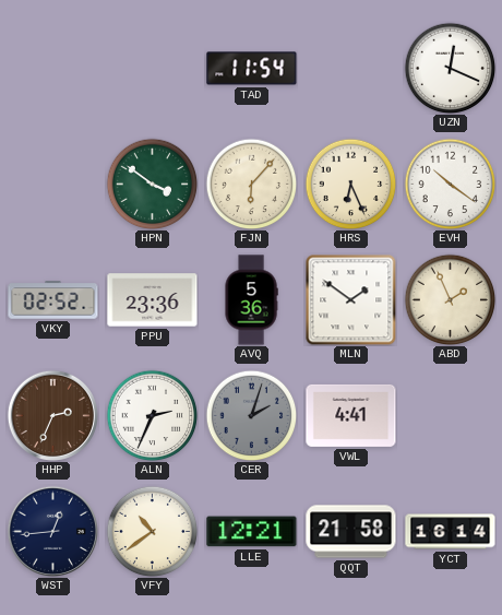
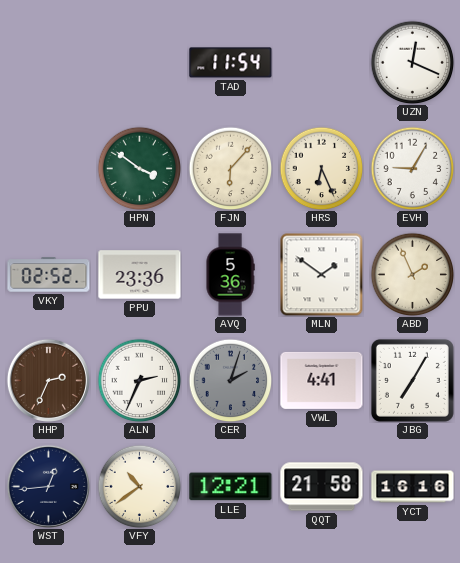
EVH: 10:21 -> 9:05
JBG: none -> 7:05
YCT: 16:14 -> 16:16
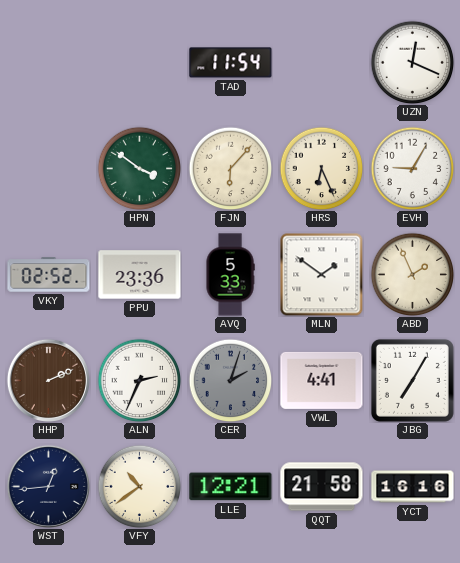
AVQ: 5:36 -> 5:33
HHP: 2:34 -> 2:11
